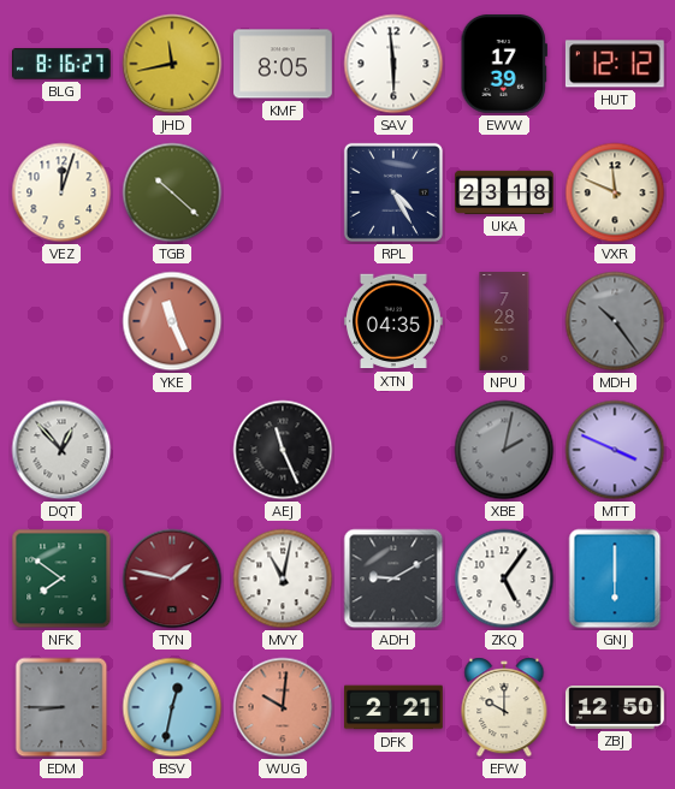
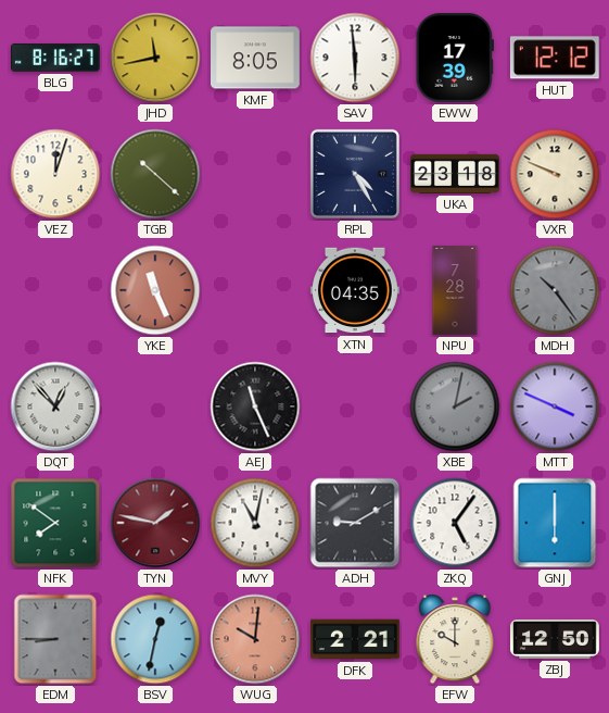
VXR: 11:49 -> 9:49
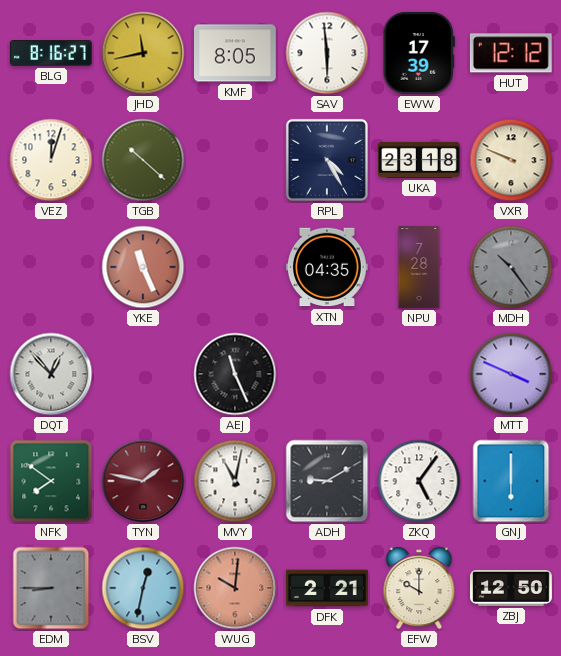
XBE: 2:02 -> none
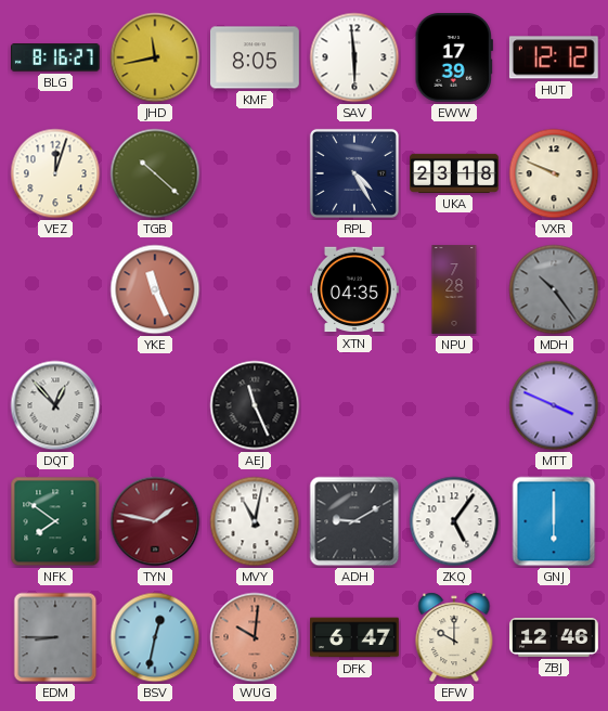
DFK: 2:21 -> 6:47
ZBJ: 12:50 -> 12:46
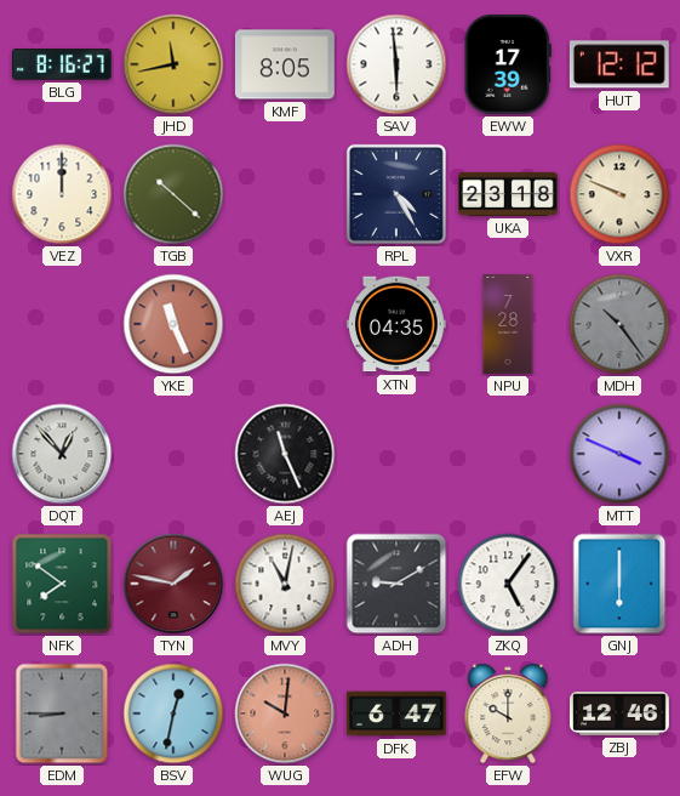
VEZ: 12:03 -> 12:00
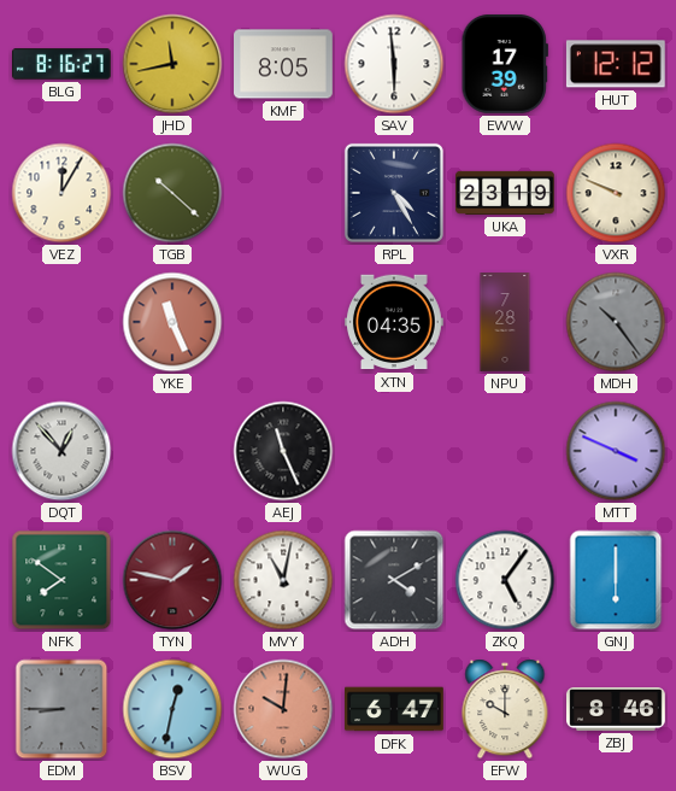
VEZ: 12:00 -> 12:05
UKA: 23:18 -> 23:19
ADH: 9:10 -> 4:10
ZBJ: 12:46 -> 8:46
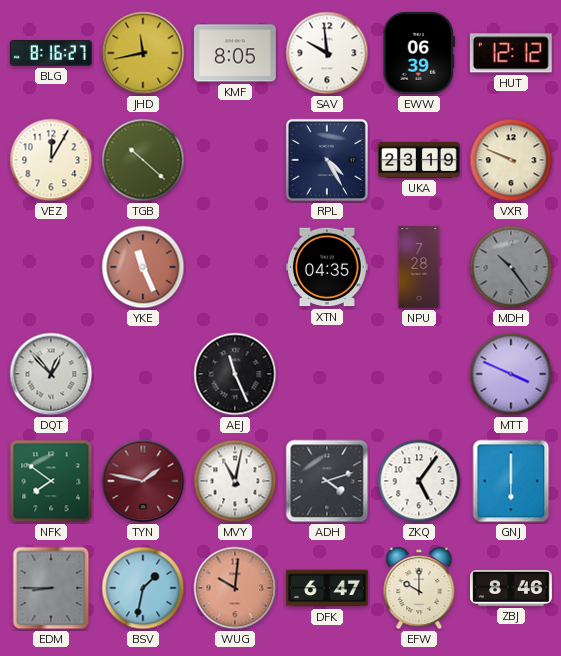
SAV: 5:59 -> 9:59
EWW: 17:39 -> 06:39
ADH: 4:10 -> 4:12
BSV: 12:32 -> 1:32
